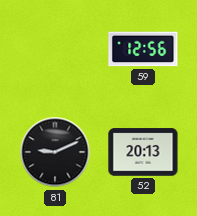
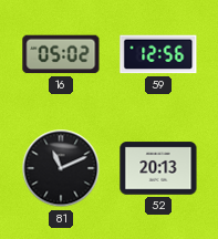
16: none -> 05:02
81: 9:11 -> 11:11
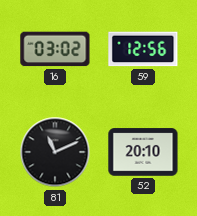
16: 05:02 -> 03:02
52: 20:13 -> 20:10
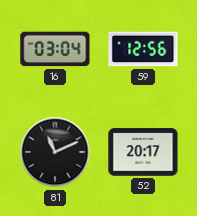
16: 03:02 -> 03:04
52: 20:10 -> 20:17
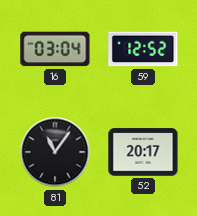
59: 12:56 -> 12:52
81: 11:11 -> 11:06
